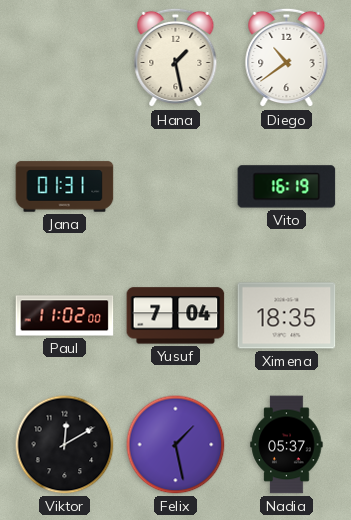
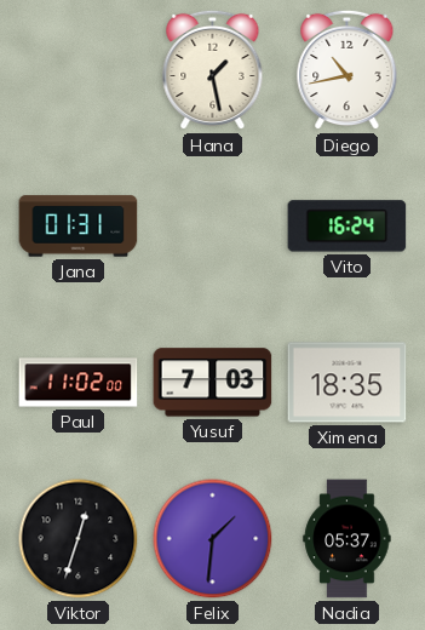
Diego: 10:39 -> 10:43
Vito: 16:19 -> 16:24
Yusuf: 7:04 -> 7:03
Viktor: 12:10 -> 12:33
Felix: 1:28 -> 1:31
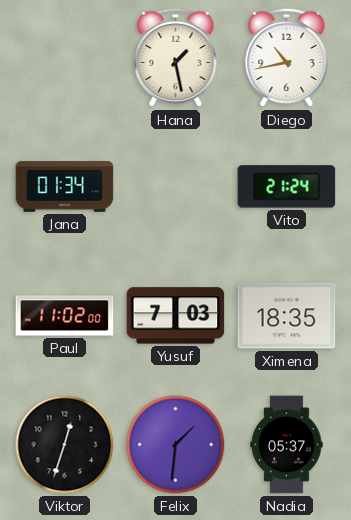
Jana: 01:31 -> 01:34
Vito: 16:24 -> 21:24
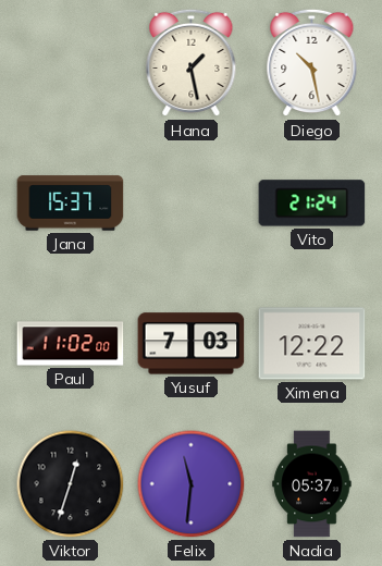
Diego: 10:43 -> 10:28
Jana: 01:34 -> 15:37
Ximena: 18:35 -> 12:22
Felix: 1:31 -> 11:31
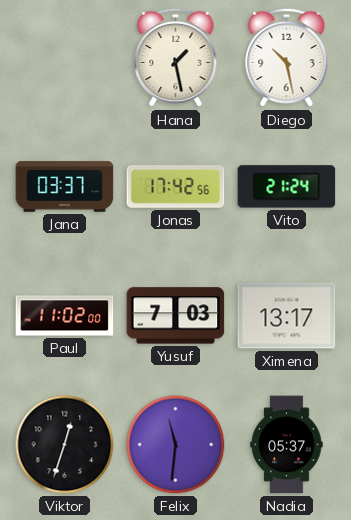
Jana: 15:37 -> 03:37
Jonas: none -> 17:42
Ximena: 12:22 -> 13:17
